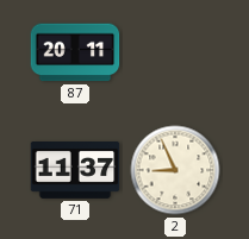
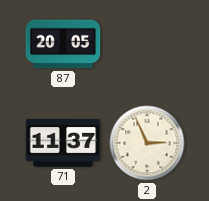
87: 20:11 -> 20:05
2: 8:56 -> 2:56
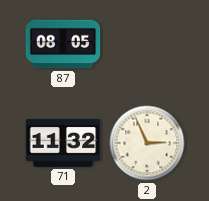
87: 20:05 -> 08:05
71: 11:37 -> 11:32
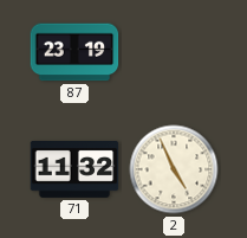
87: 08:05 -> 23:19
2: 2:56 -> 4:56
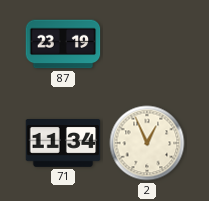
71: 11:32 -> 11:34
2: 4:56 -> 12:56
